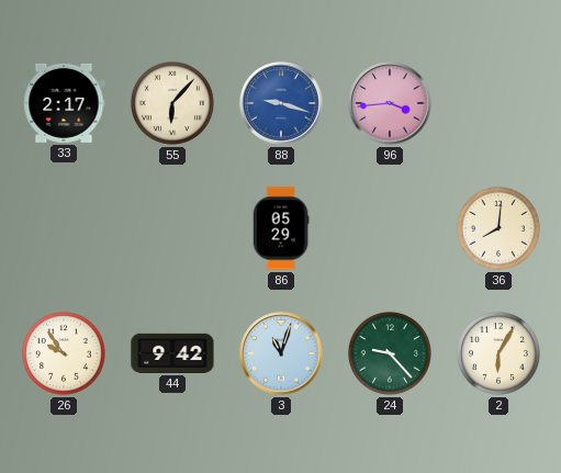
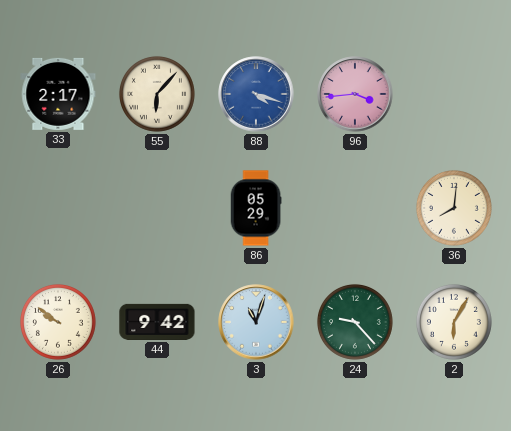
88: 9:18 -> 4:18
26: 9:54 -> 9:51
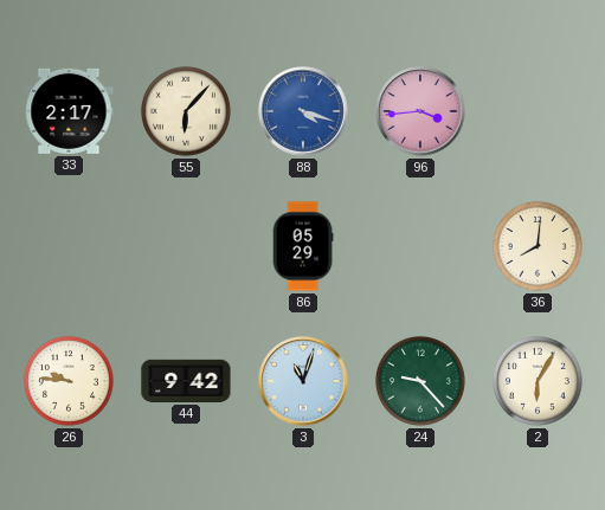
26: 9:51 -> 9:46
